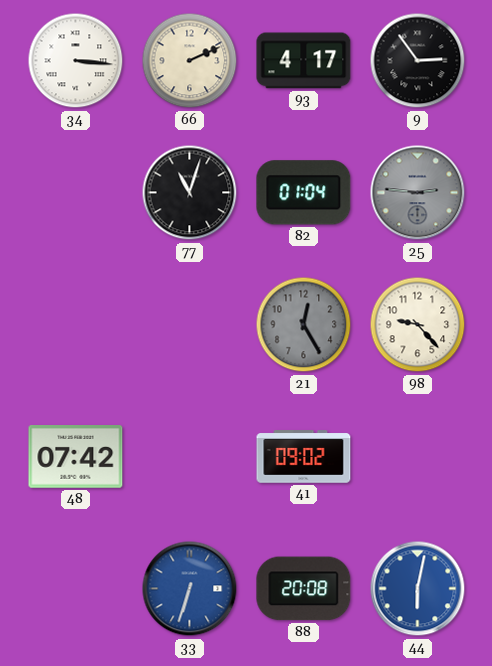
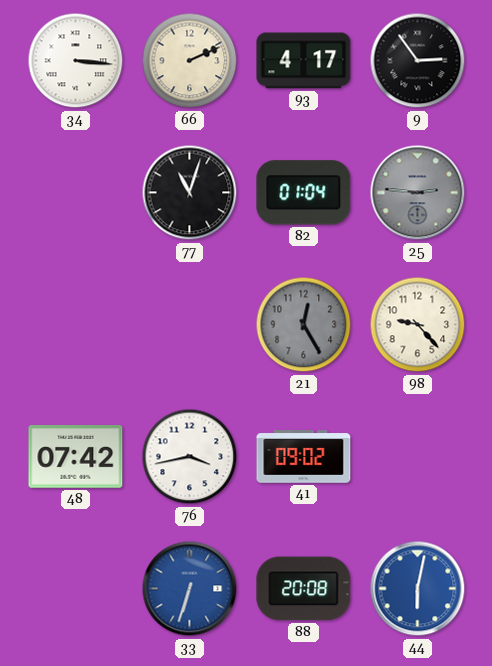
76: none -> 3:43
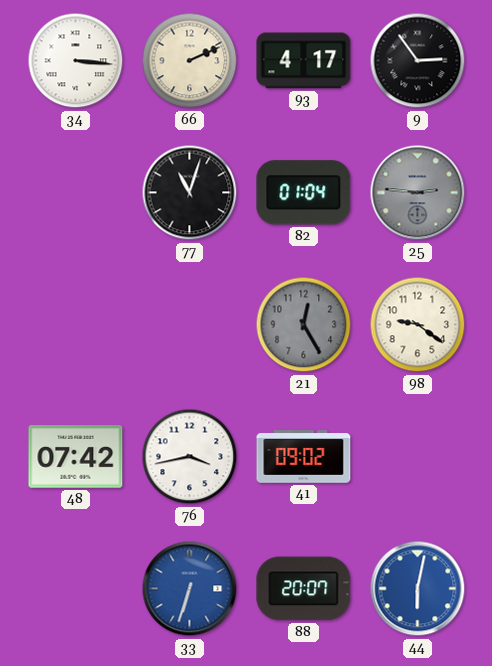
98: 9:23 -> 9:21
88: 20:08 -> 20:07
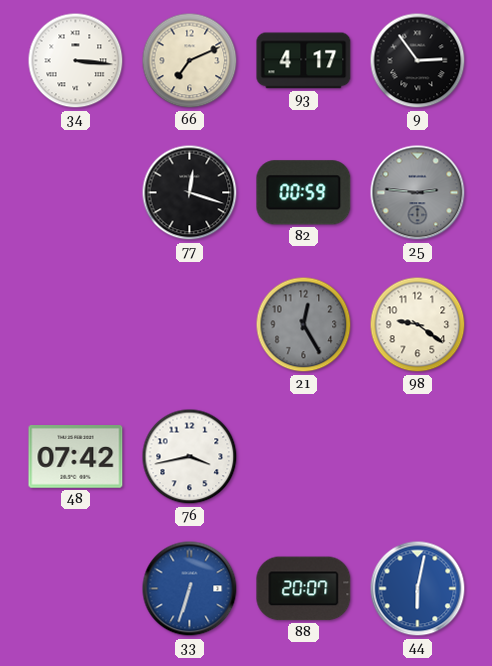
66: 2:11 -> 7:11
77: 11:03 -> 12:18
82: 01:04 -> 00:59
41: 09:02 -> none
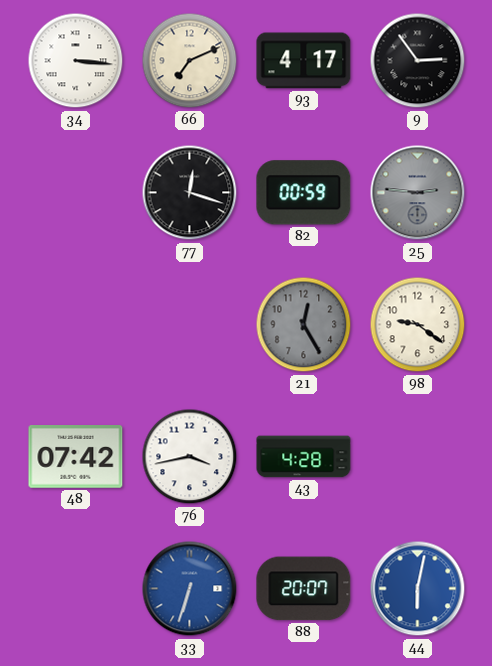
43: none -> 4:28
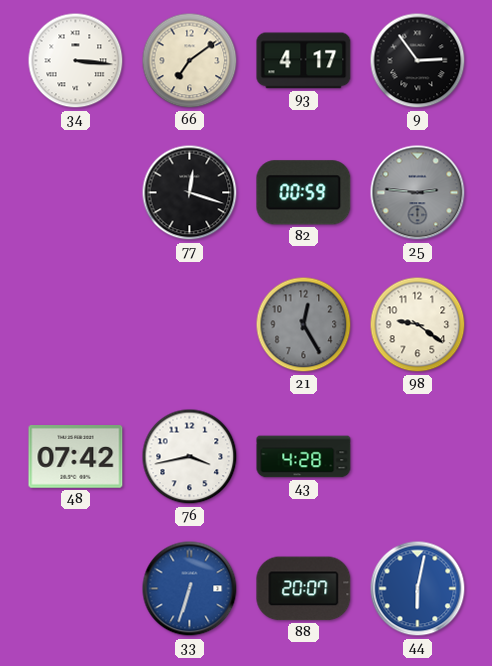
66: 7:11 -> 7:09
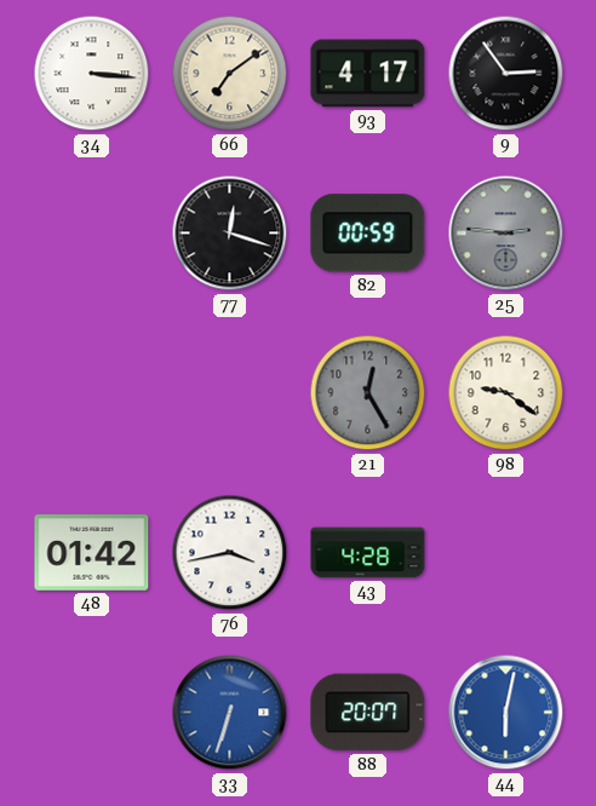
48: 07:42 -> 01:42
